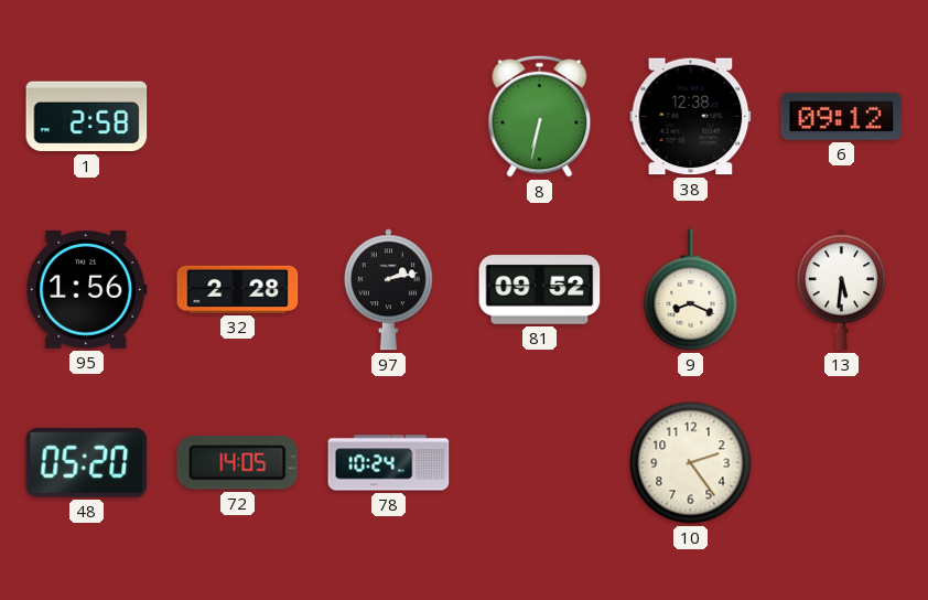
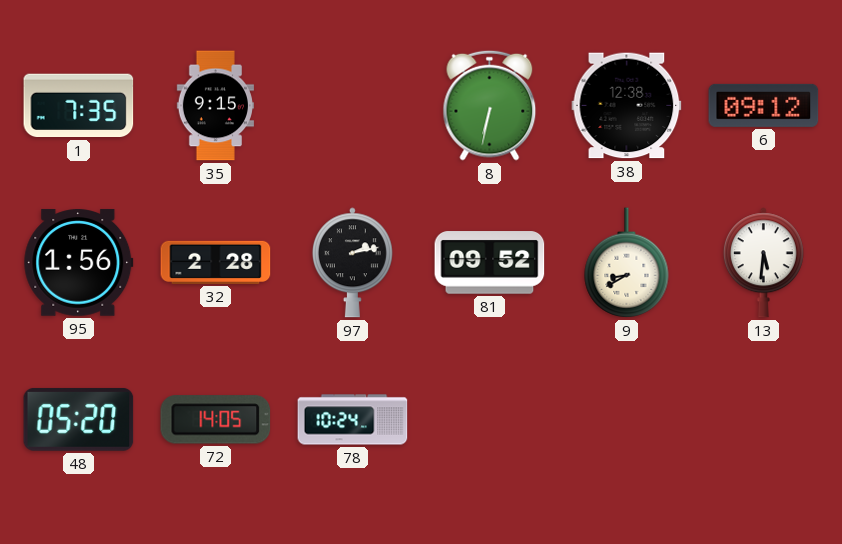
1: 2:58 -> 7:35
35: none -> 9:15
9: 8:19 -> 8:40
10: 2:24 -> none
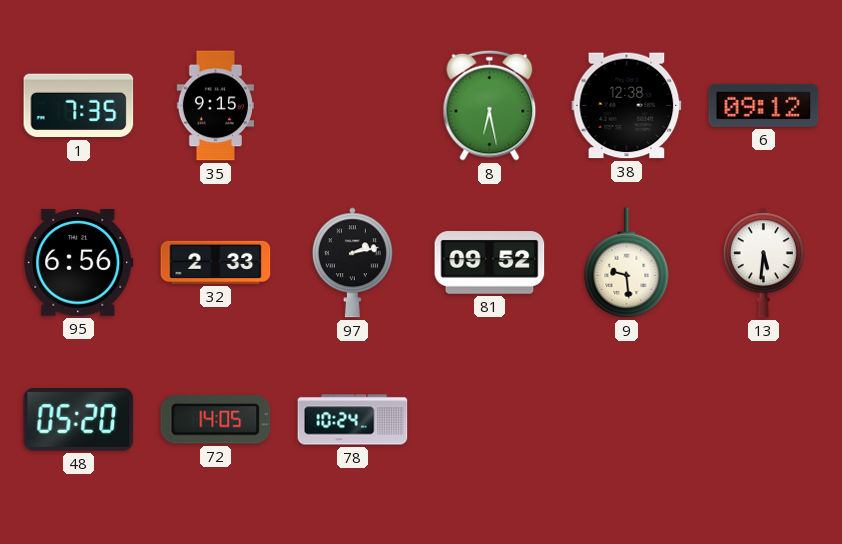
8: 6:32 -> 6:28
95: 1:56 -> 6:56
32: 2:28 -> 2:33
9: 8:40 -> 9:29
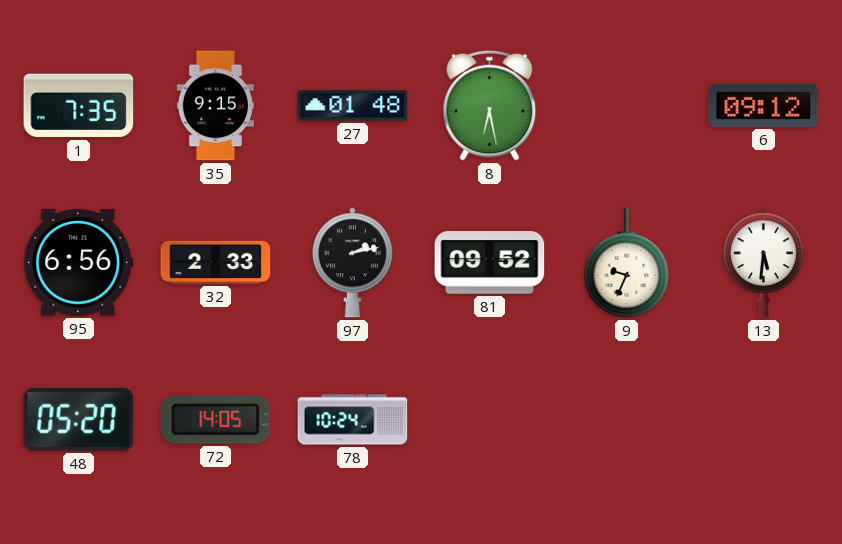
27: none -> 01:48
38: 12:38 -> none
9: 9:29 -> 9:34
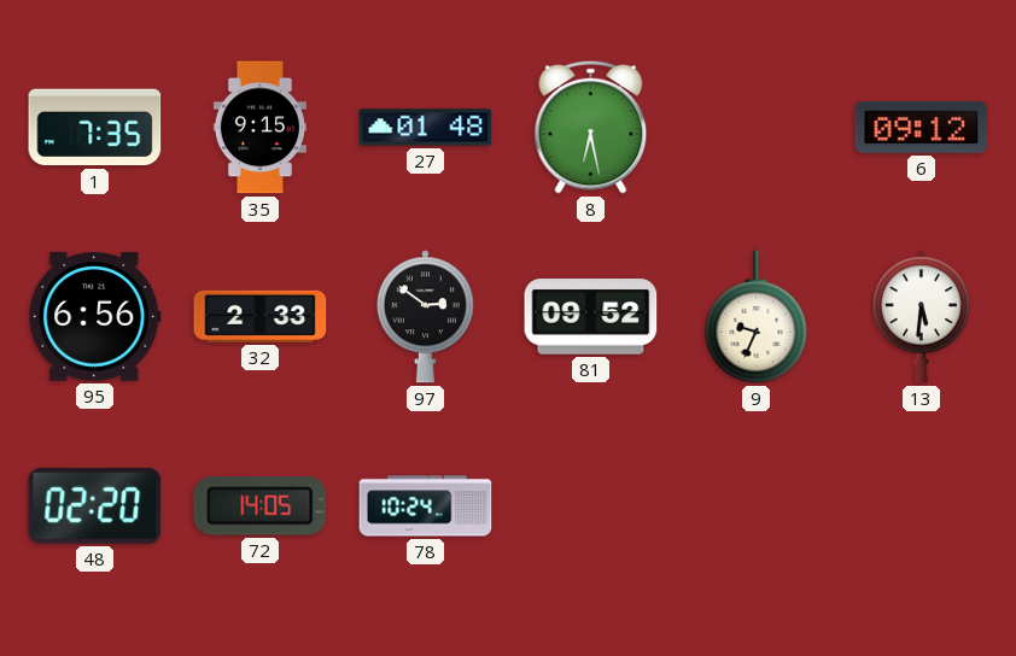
97: 2:13 -> 2:51
48: 05:20 -> 02:20
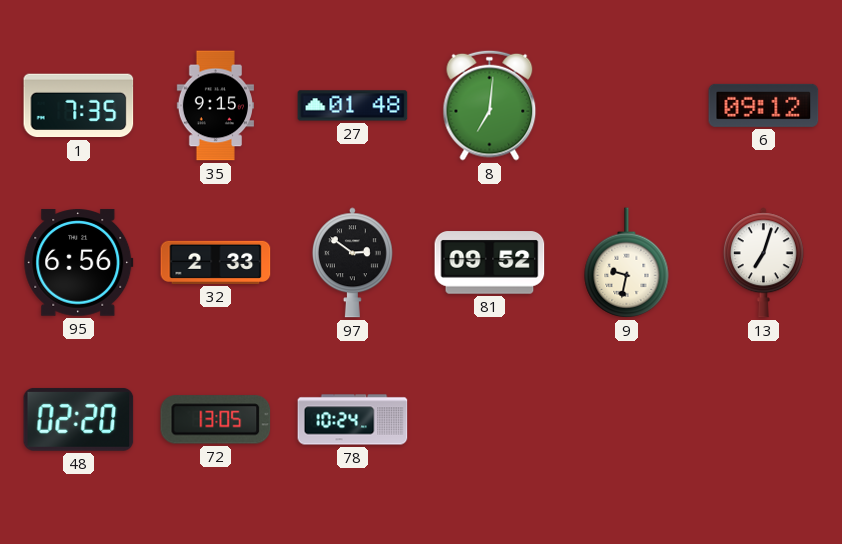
8: 6:28 -> 7:01
9: 9:34 -> 9:32
13: 5:31 -> 7:03
72: 14:05 -> 13:05
